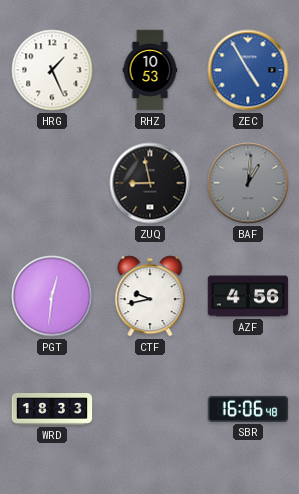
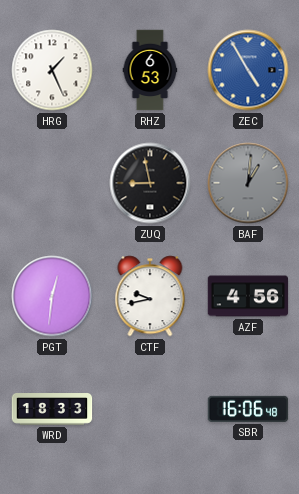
RHZ: 10:53 -> 6:53
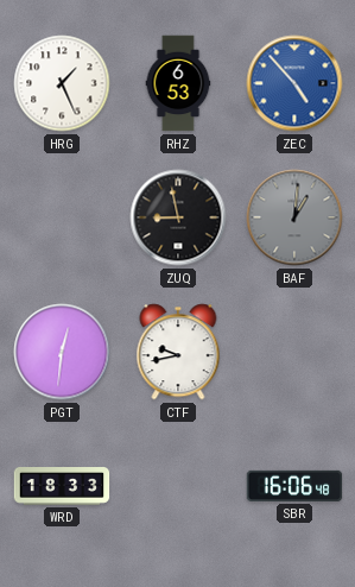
ZEC: 4:55 -> 4:53
AZF: 4:56 -> none
